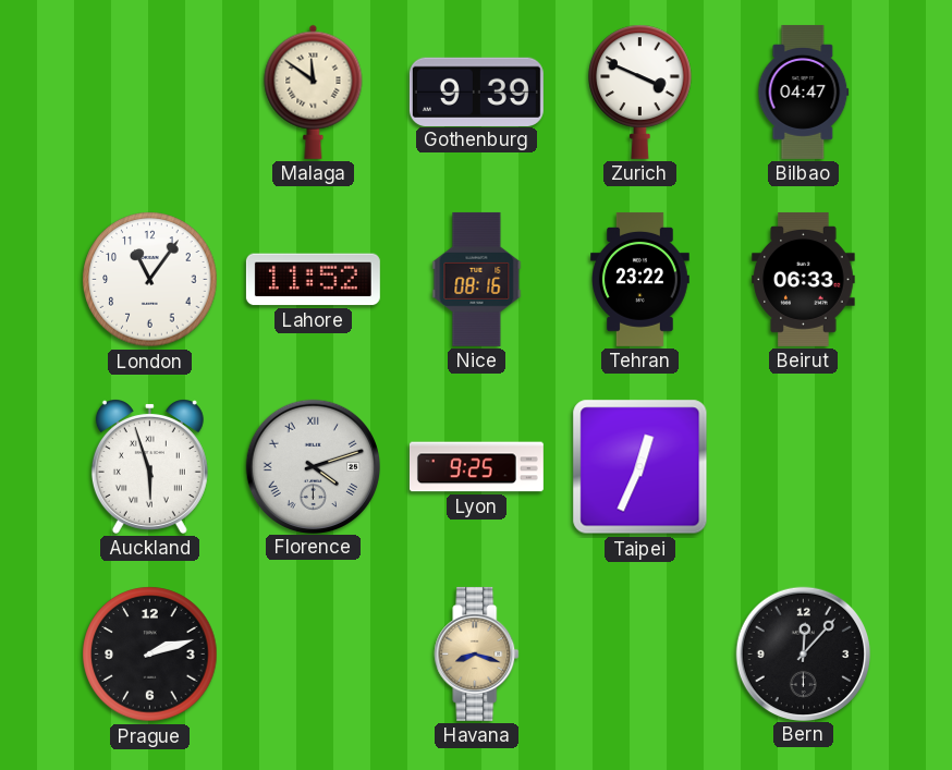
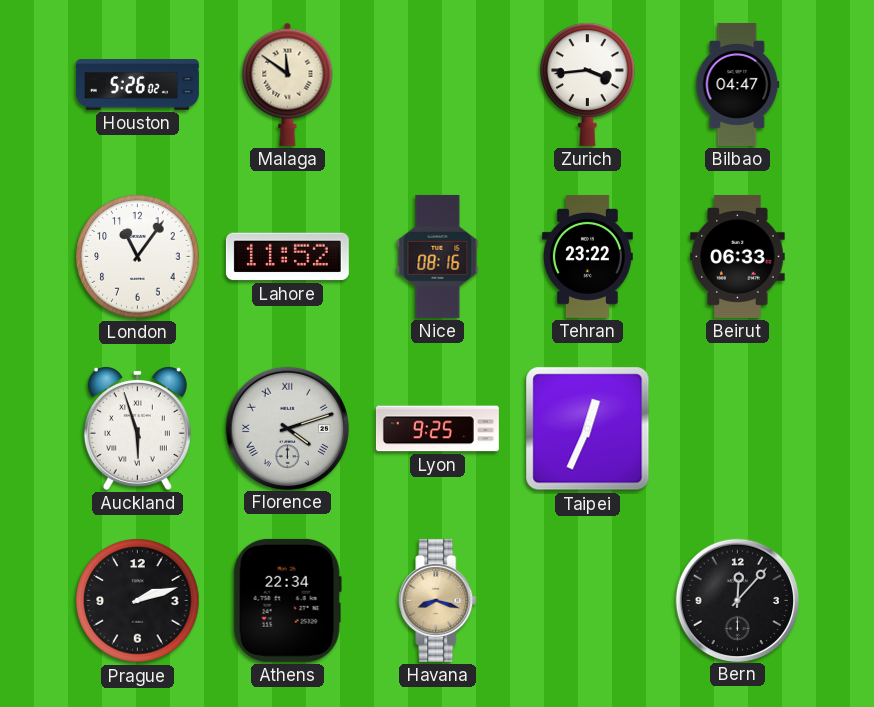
Houston: none -> 5:26
Gothenburg: 9:39 -> none
Zurich: 3:49 -> 3:44
Athens: none -> 22:34
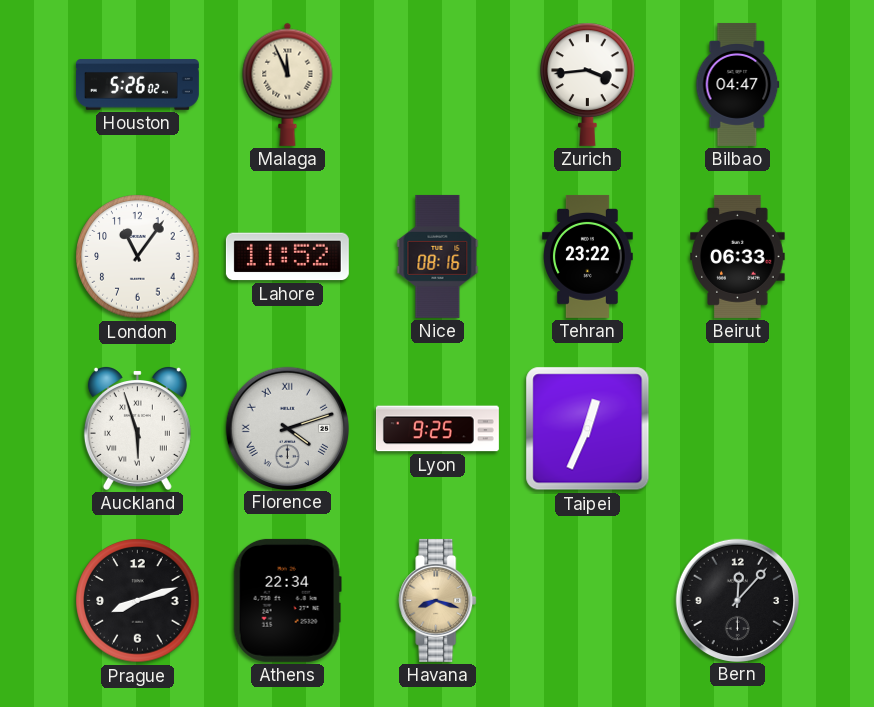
Malaga: 11:51 -> 11:56
Prague: 2:12 -> 8:12
